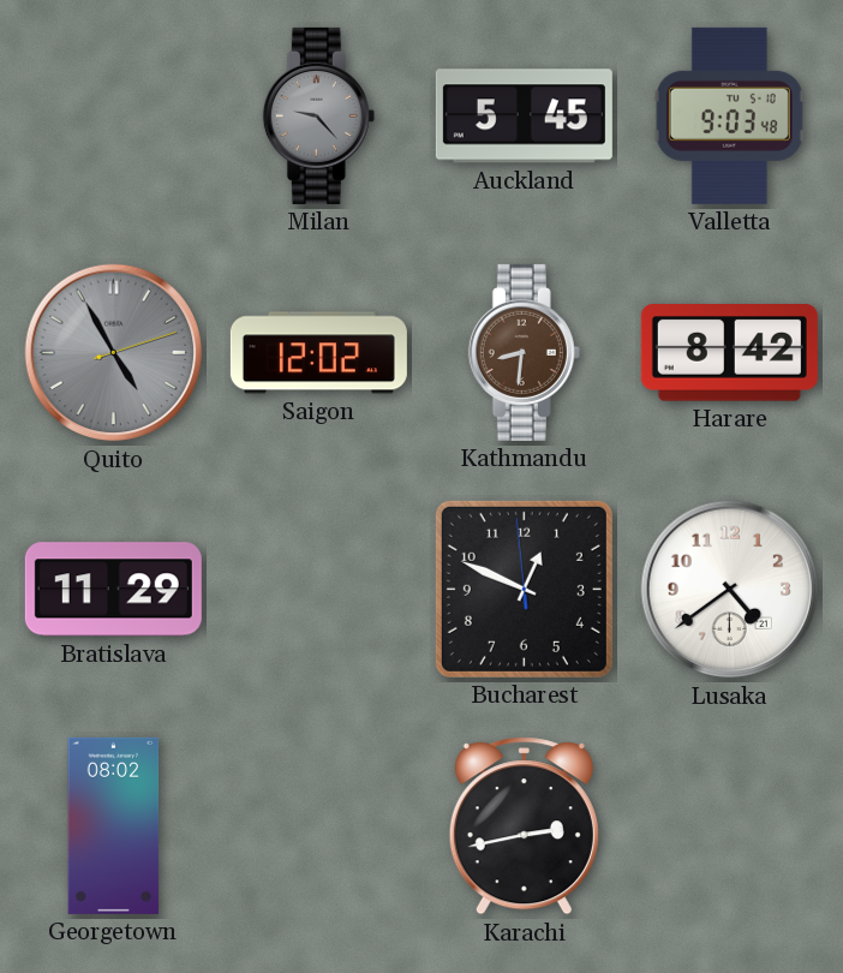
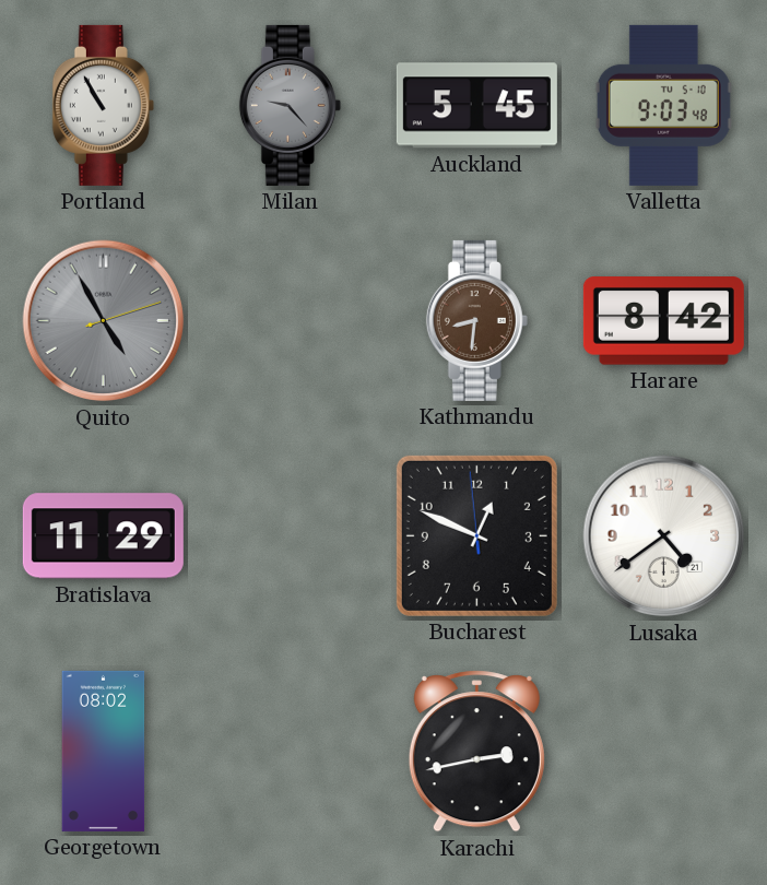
Portland: none -> 10:55
Saigon: 12:02 -> none
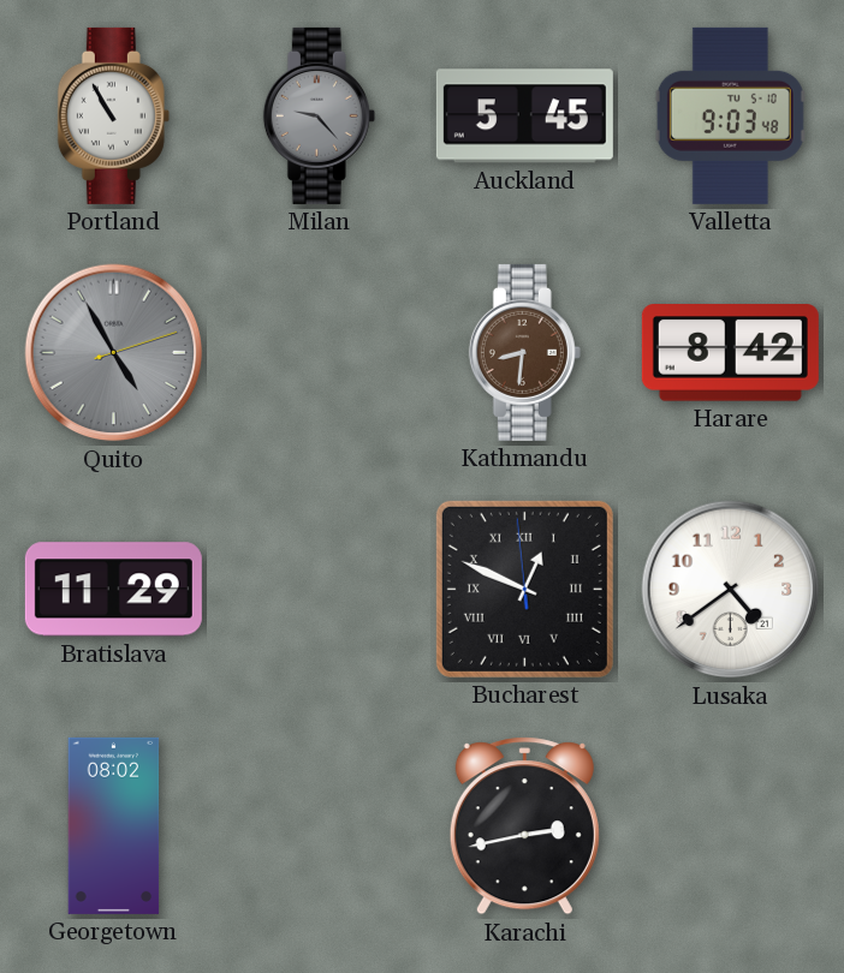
Bucharest numerals: Arabic -> Roman
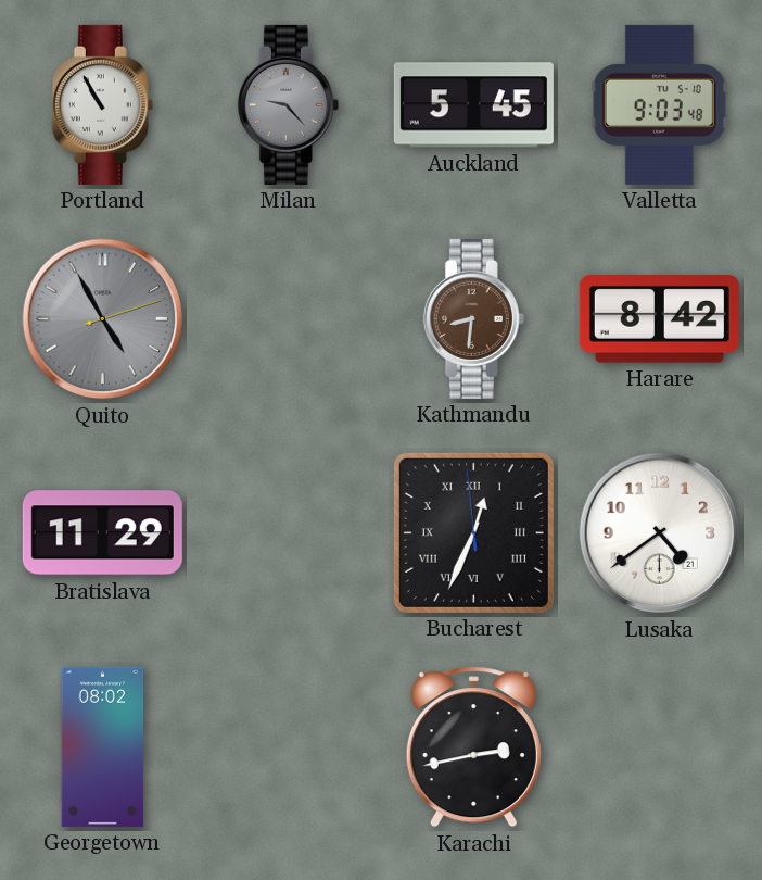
Bucharest: 12:48 -> 12:33
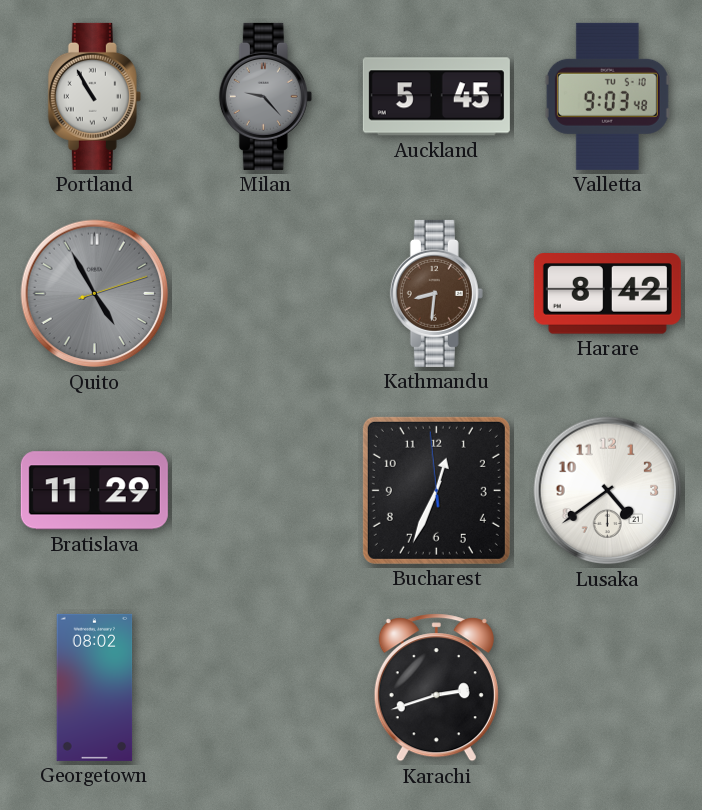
Bucharest numerals: Roman -> Arabic
Karachi: 2:43 -> 2:42
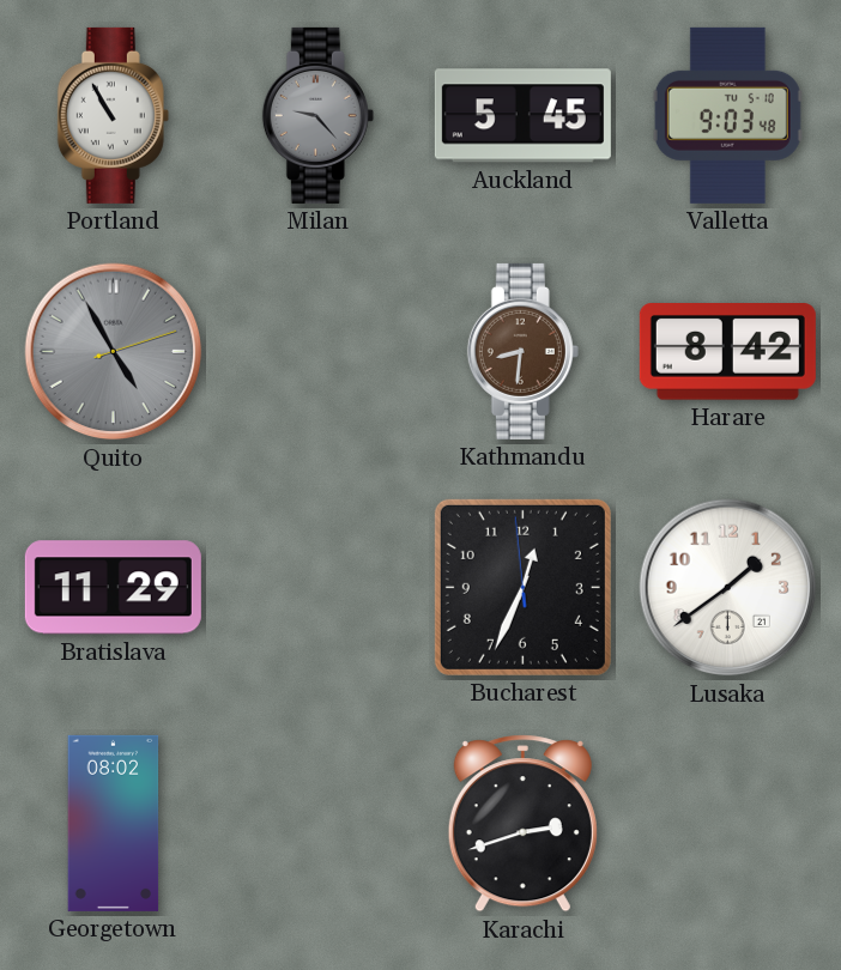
Lusaka: 4:39 -> 1:39
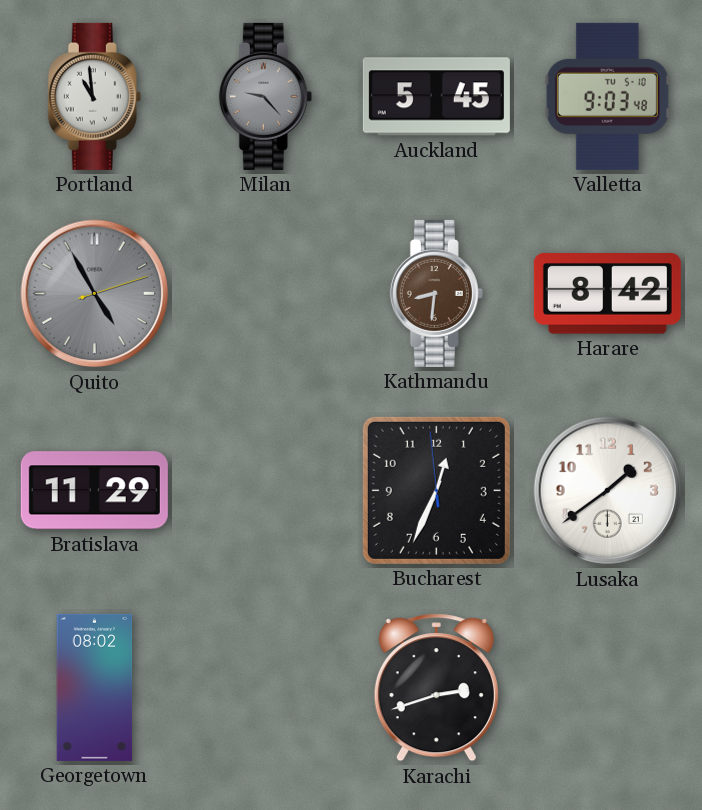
Portland: 10:55 -> 10:59
